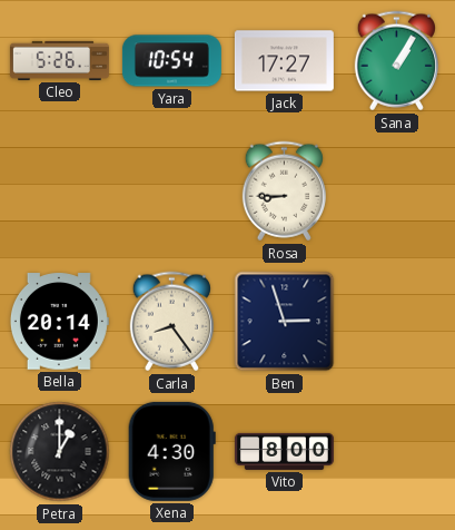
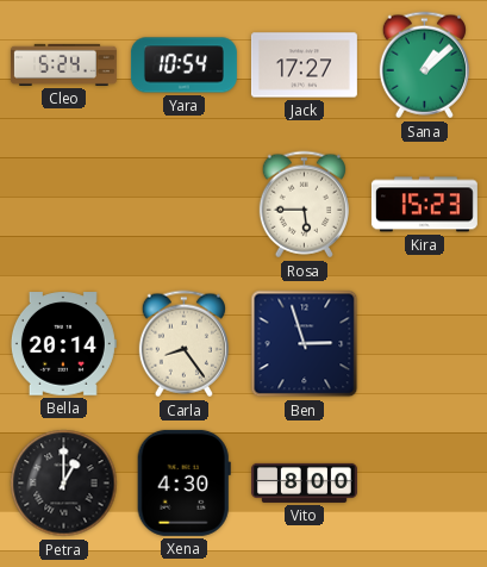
Cleo: 5:26 -> 5:24
Sana: 1:05 -> 1:08
Rosa: 8:45 -> 5:45
Kira: none -> 15:23
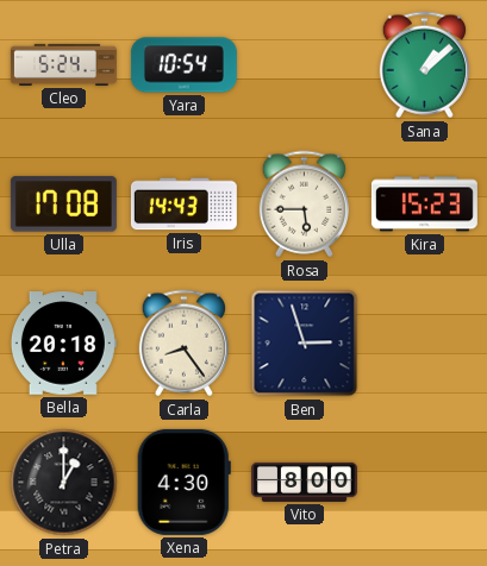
Jack: 17:27 -> none
Ulla: none -> 17:08
Iris: none -> 14:43
Bella: 20:14 -> 20:18
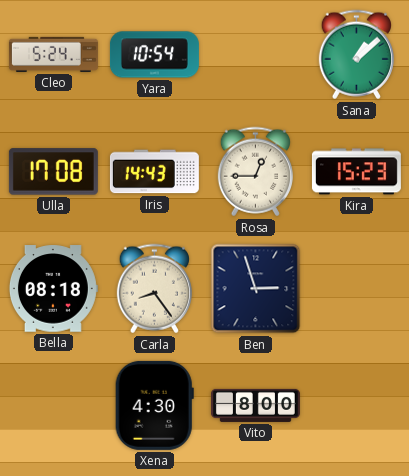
Rosa: 5:45 -> 12:45
Bella: 20:18 -> 08:18
Petra: 1:00 -> none
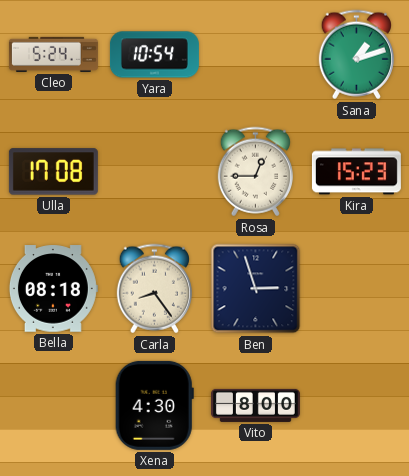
Sana: 1:08 -> 1:12
Iris: 14:43 -> none
